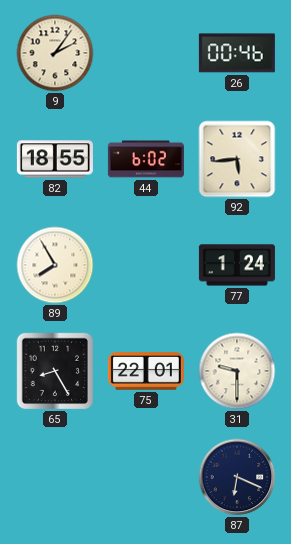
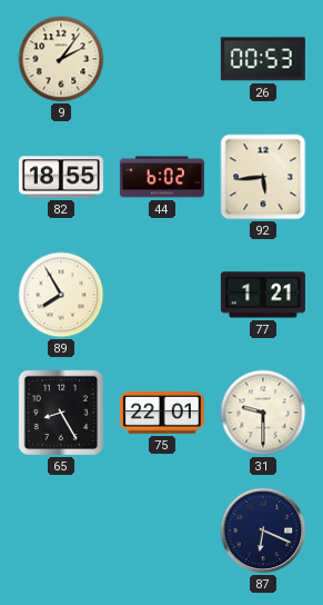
26: 00:46 -> 00:53
77: 1:24 -> 1:21
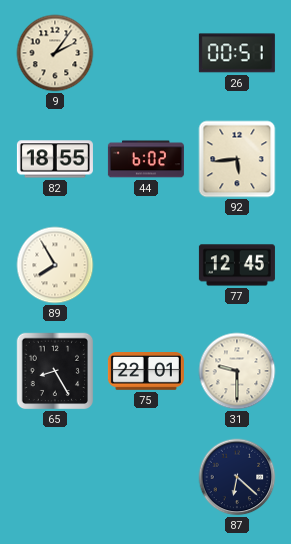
26: 00:53 -> 00:51
77: 1:21 -> 12:45
87: 6:19 -> 6:22
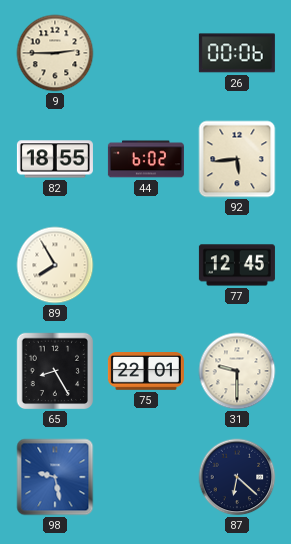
9: 2:06 -> 2:45
26: 00:51 -> 00:06
98: none -> 9:28
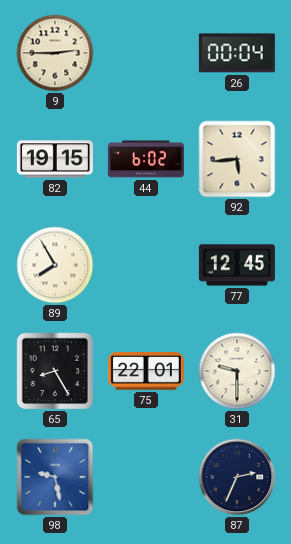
26: 00:06 -> 00:04
82: 18:55 -> 19:15
87: 6:22 -> 2:34
